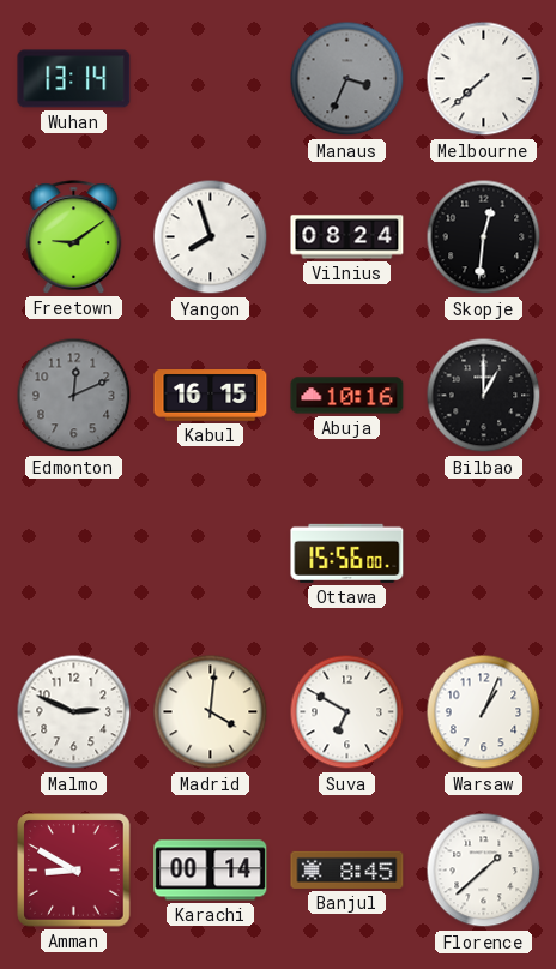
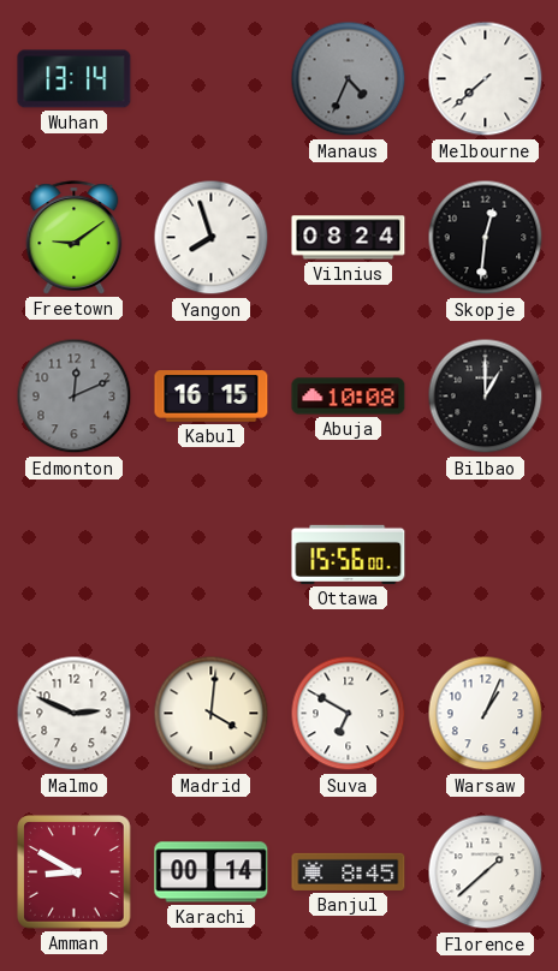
Manaus: 3:34 -> 4:34
Abuja: 10:16 -> 10:08
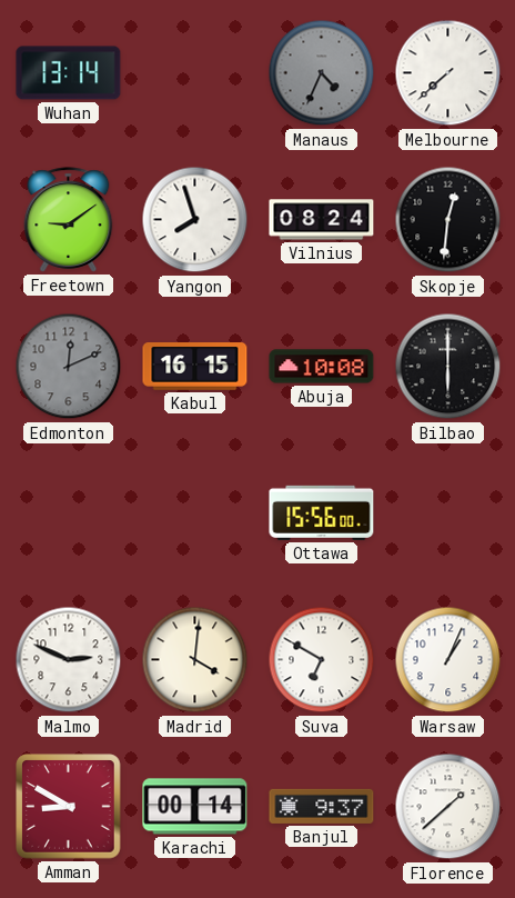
Bilbao: 1:00 -> 6:00
Banjul: 8:45 -> 9:37
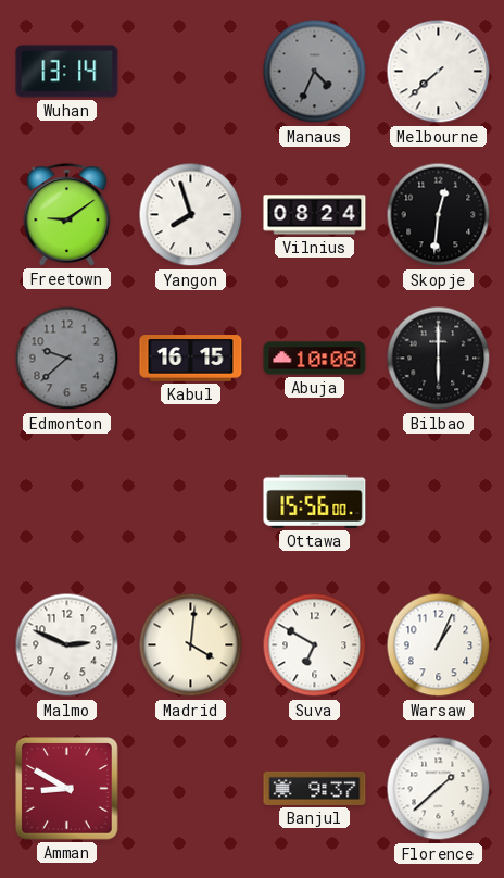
Edmonton: 12:11 -> 9:38
Karachi: 00:14 -> none
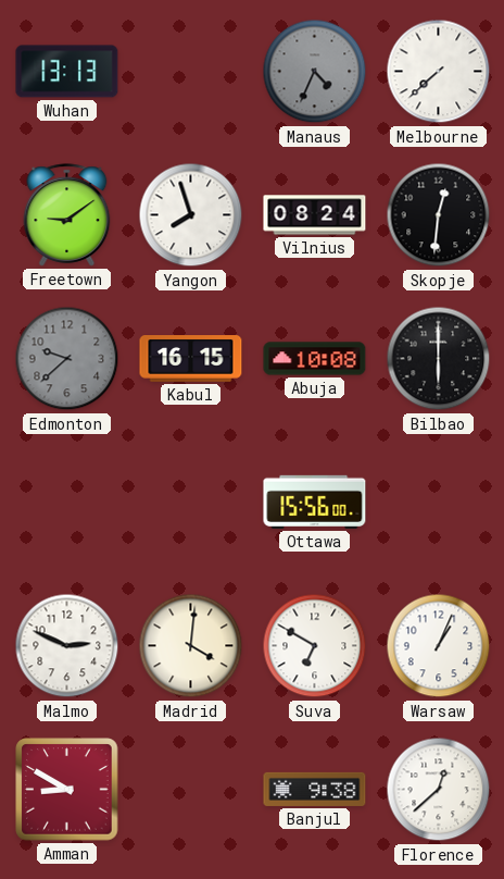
Wuhan: 13:14 -> 13:13
Banjul: 9:37 -> 9:38
Florence: 1:38 -> 12:38
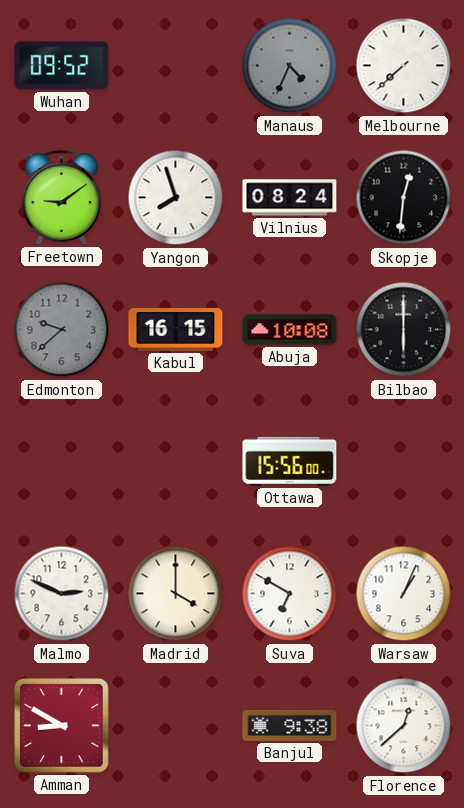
Wuhan: 13:13 -> 09:52
Madrid: 4:01 -> 4:00
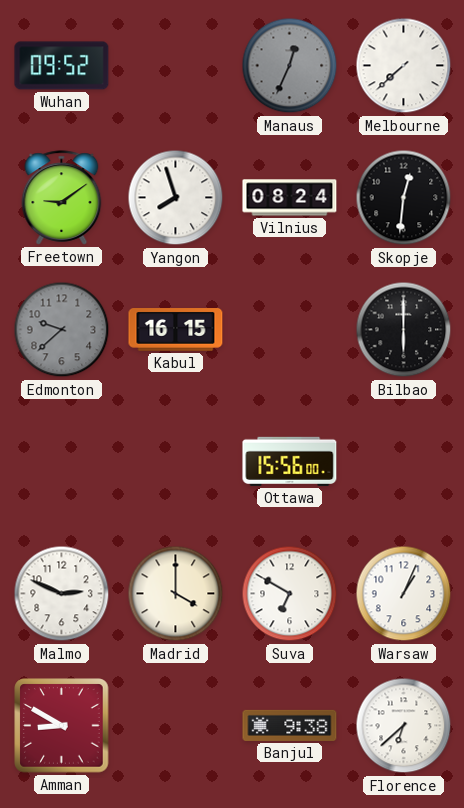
Manaus: 4:34 -> 12:34
Abuja: 10:08 -> none
Florence: 12:38 -> 6:38
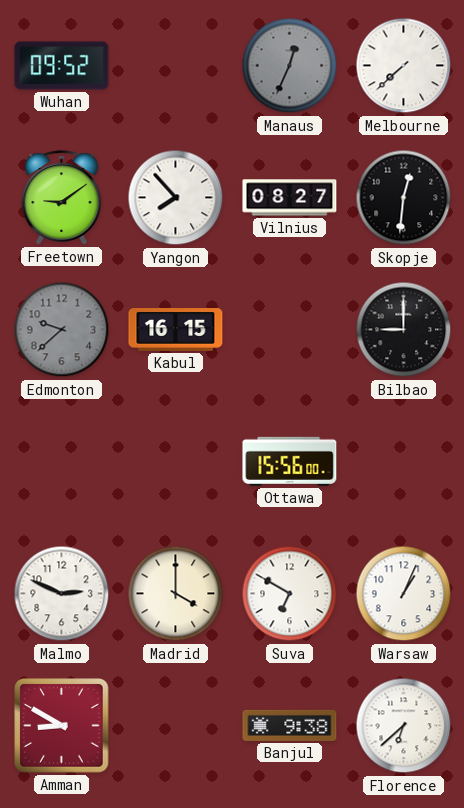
Yangon: 7:57 -> 7:53
Vilnius: 08:24 -> 08:27
Bilbao: 6:00 -> 9:00
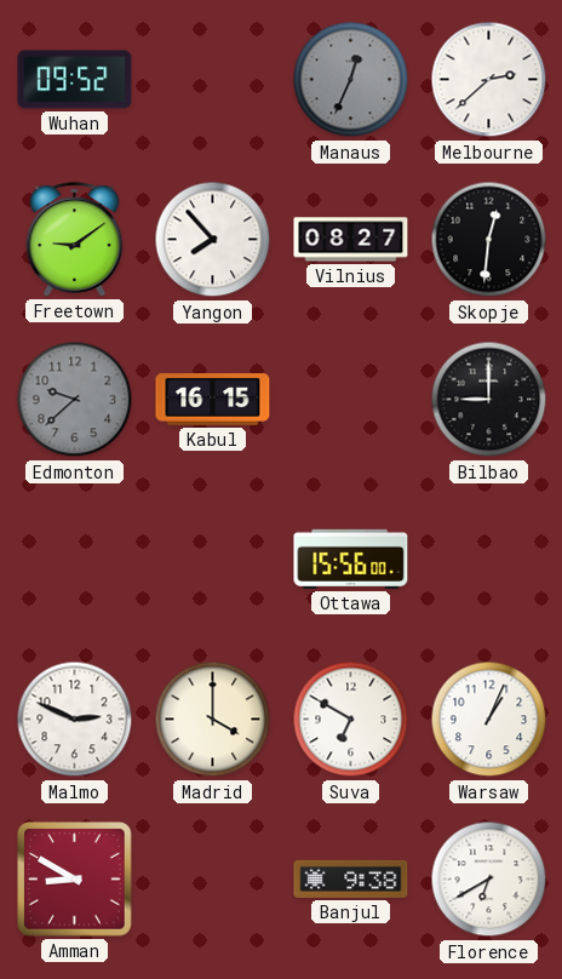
Melbourne: 7:38 -> 2:38
Florence: 6:38 -> 6:40
